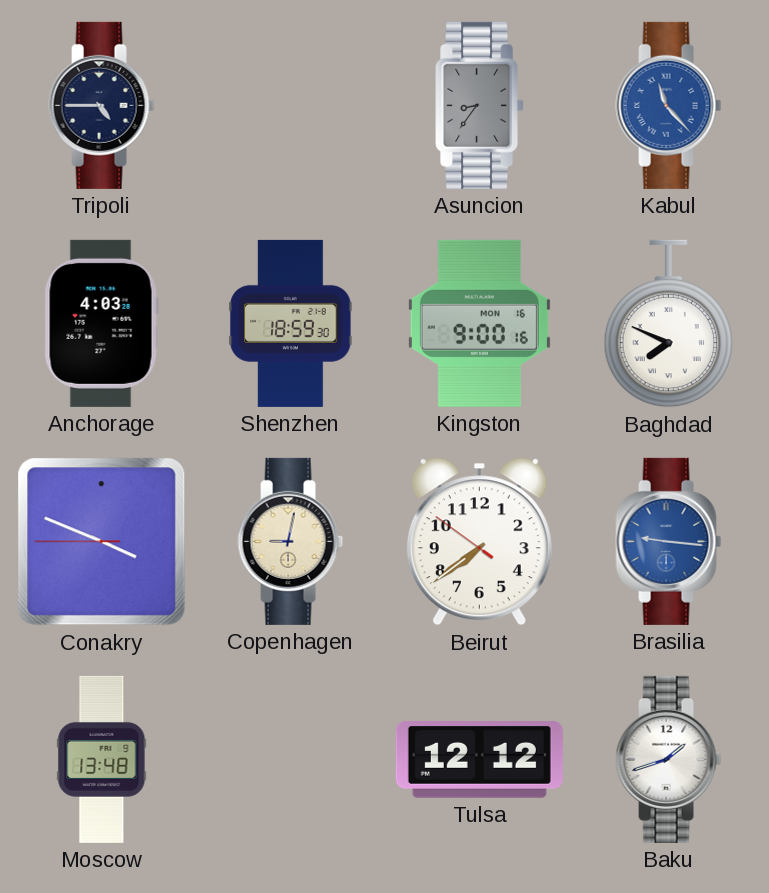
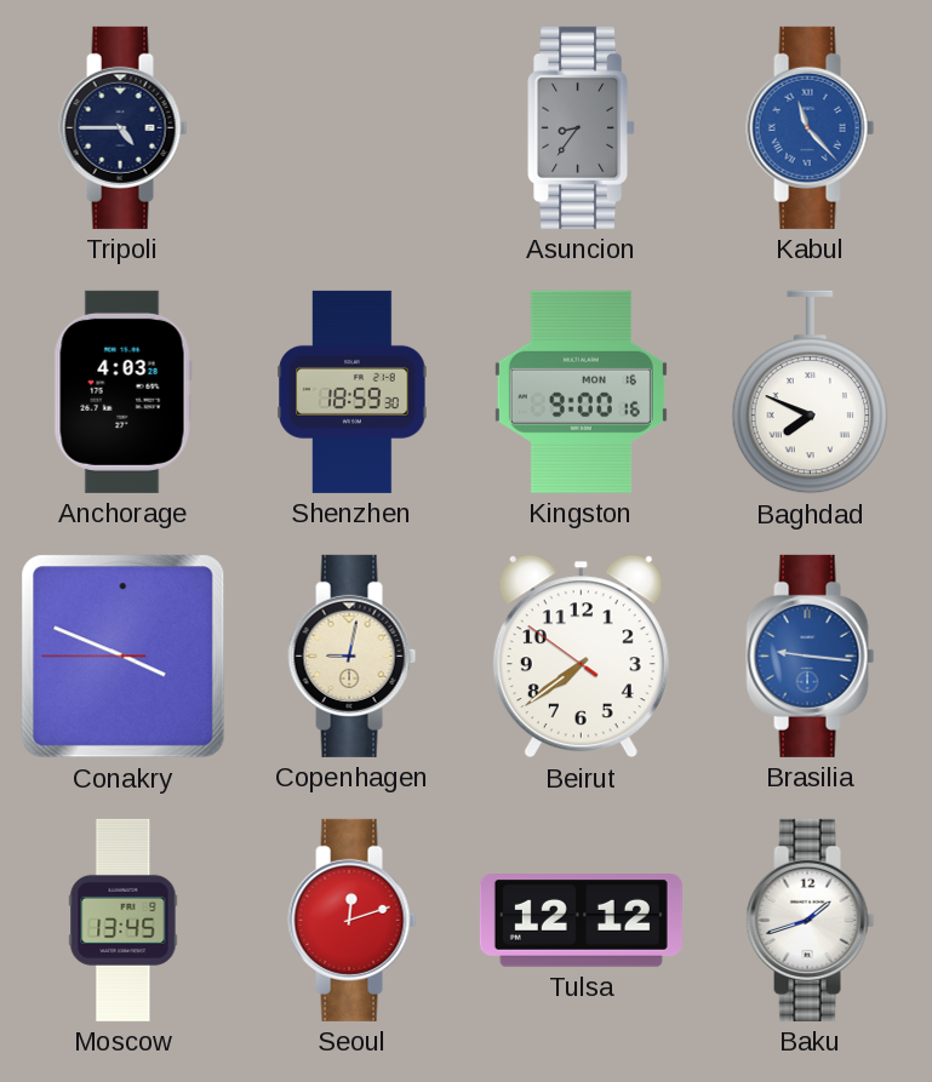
Moscow: 13:48 -> 13:45
Seoul: none -> 12:12
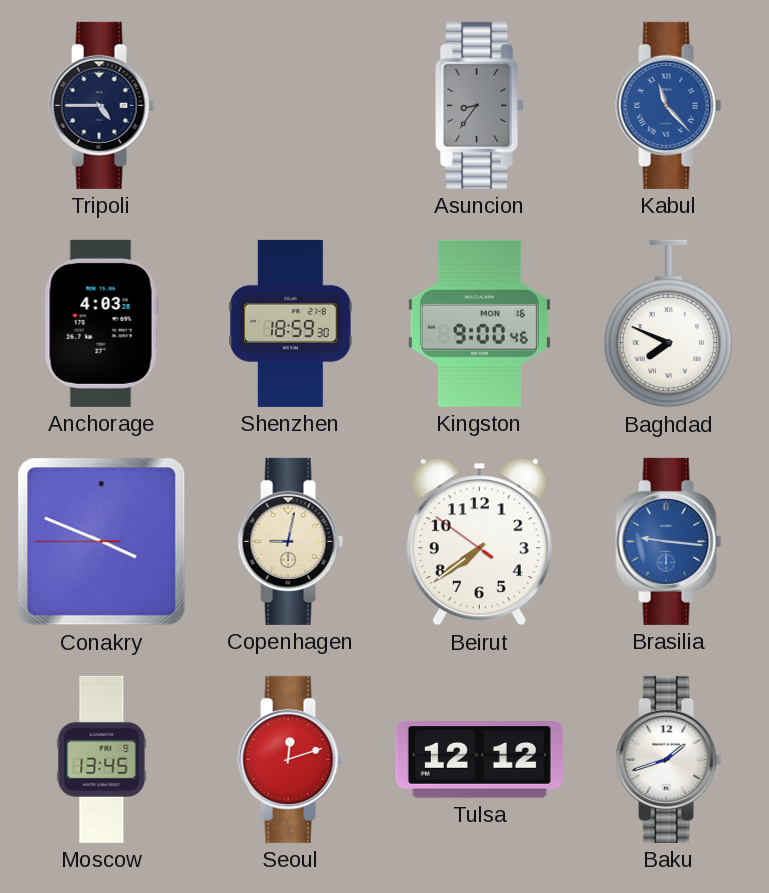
Kingston: 9:00:16 -> 9:00:46
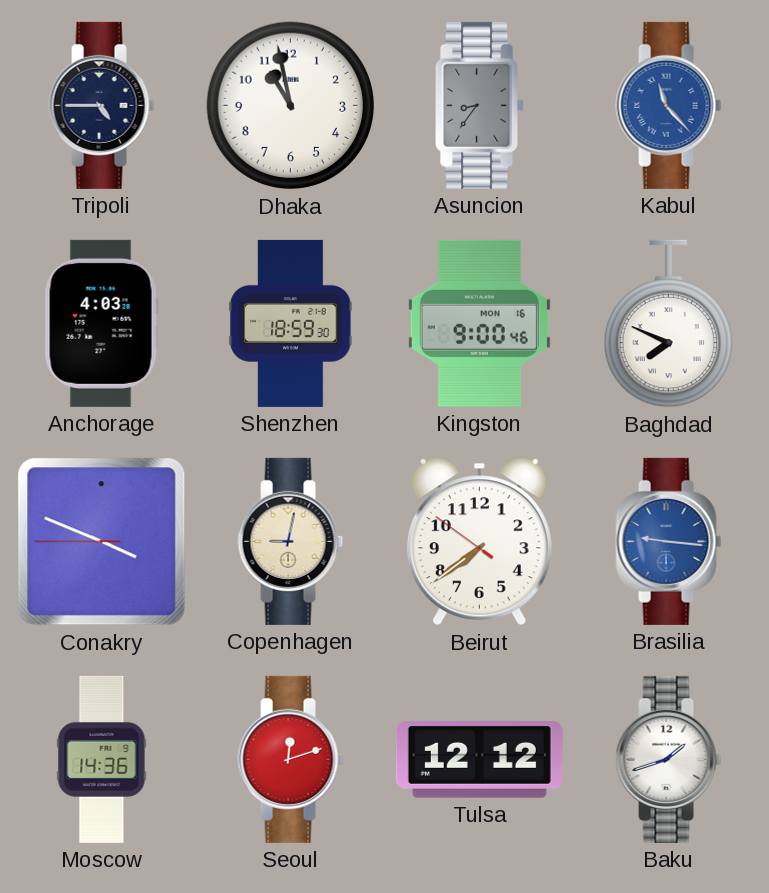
Dhaka: none -> 10:58
Moscow: 13:45 -> 14:36
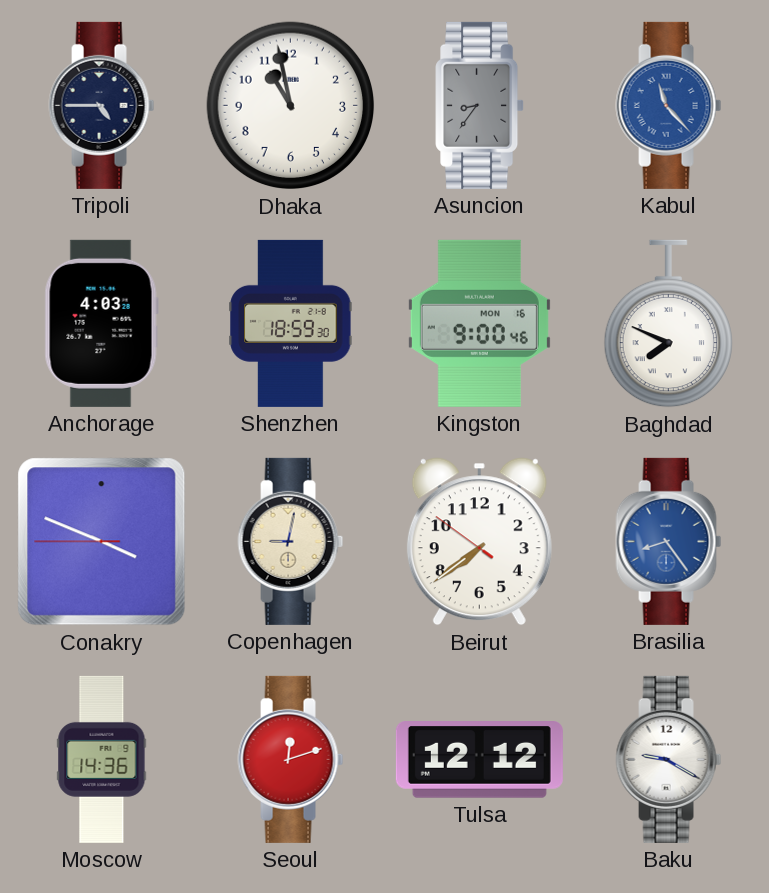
Brasilia: 9:16 -> 8:24
Baku: 1:42 -> 9:20
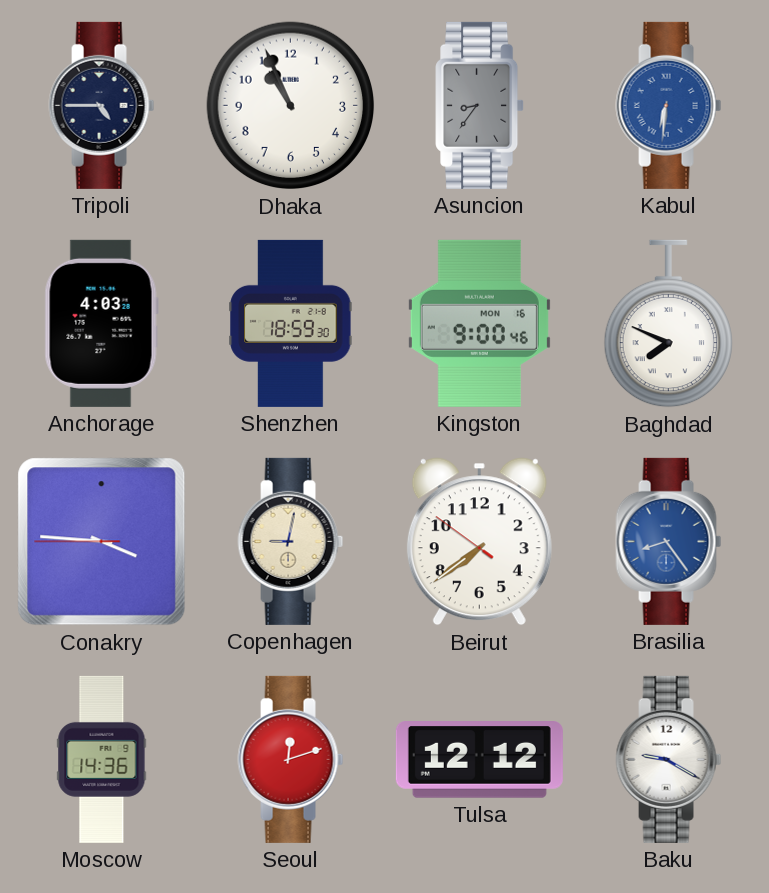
Dhaka: 10:58 -> 10:56
Kabul: 11:23 -> 6:31
Conakry: 3:48 -> 3:45
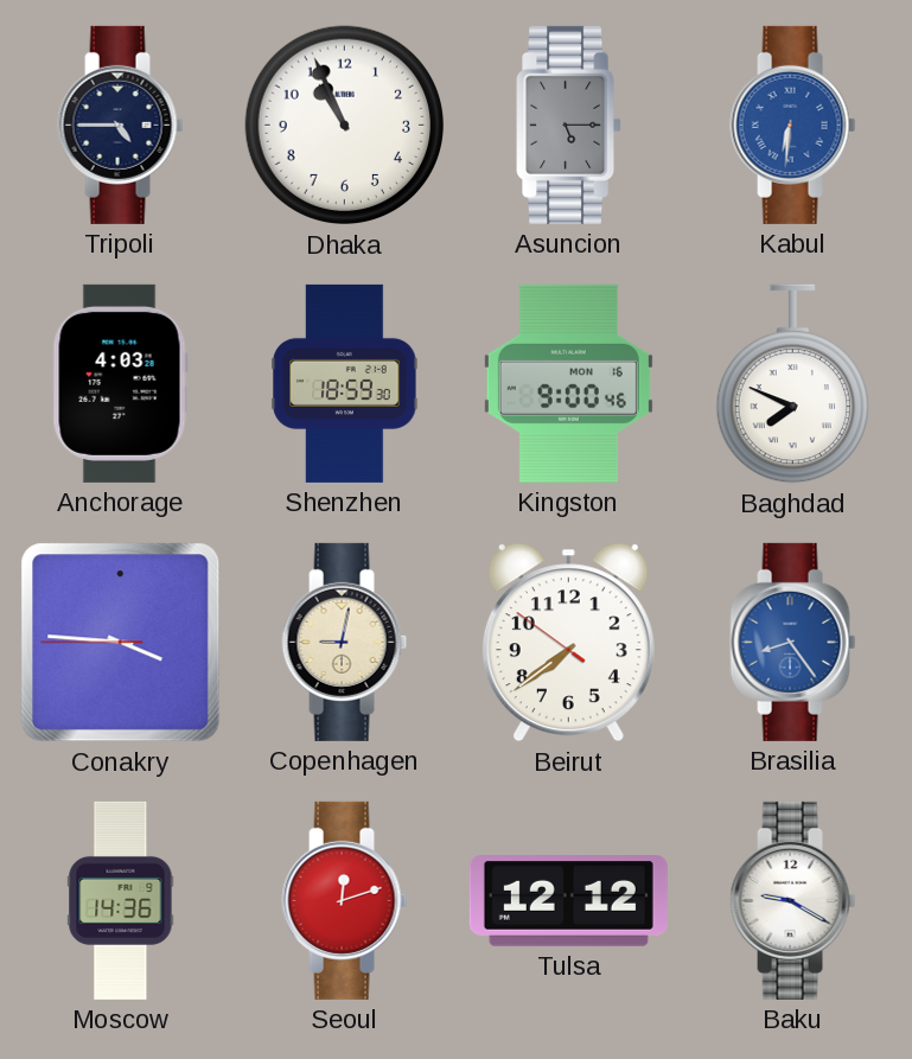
Asuncion: 8:36 -> 5:15
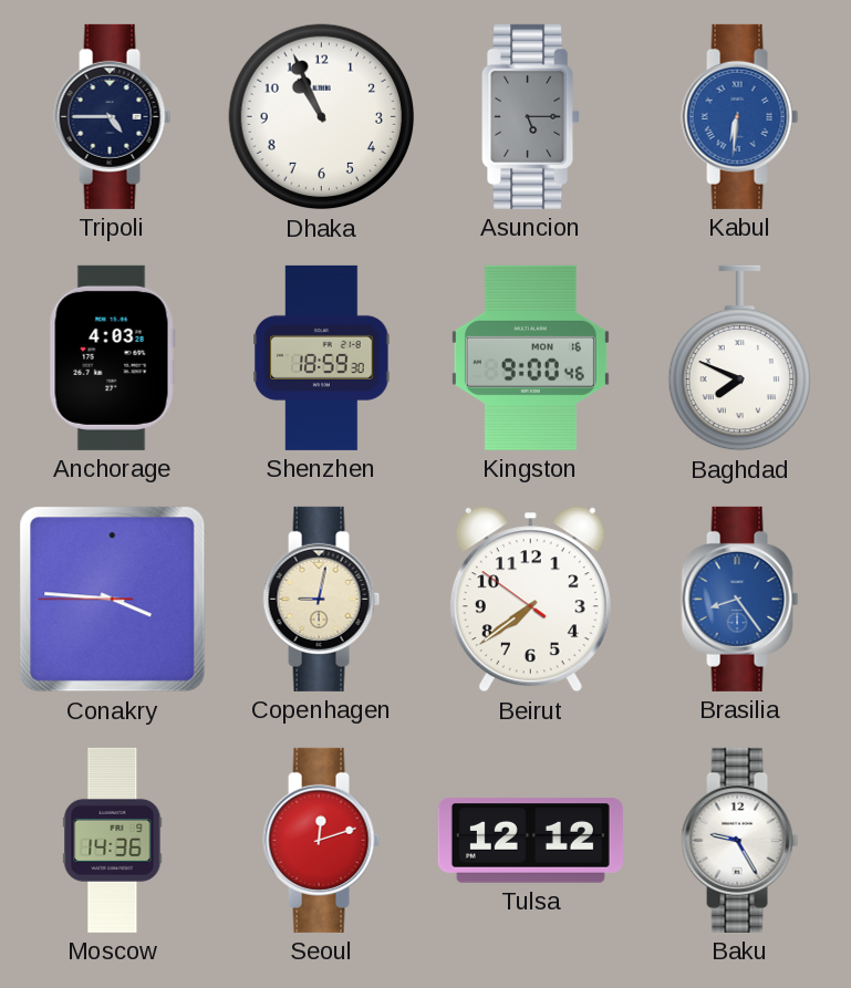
Baku: 9:20 -> 9:25
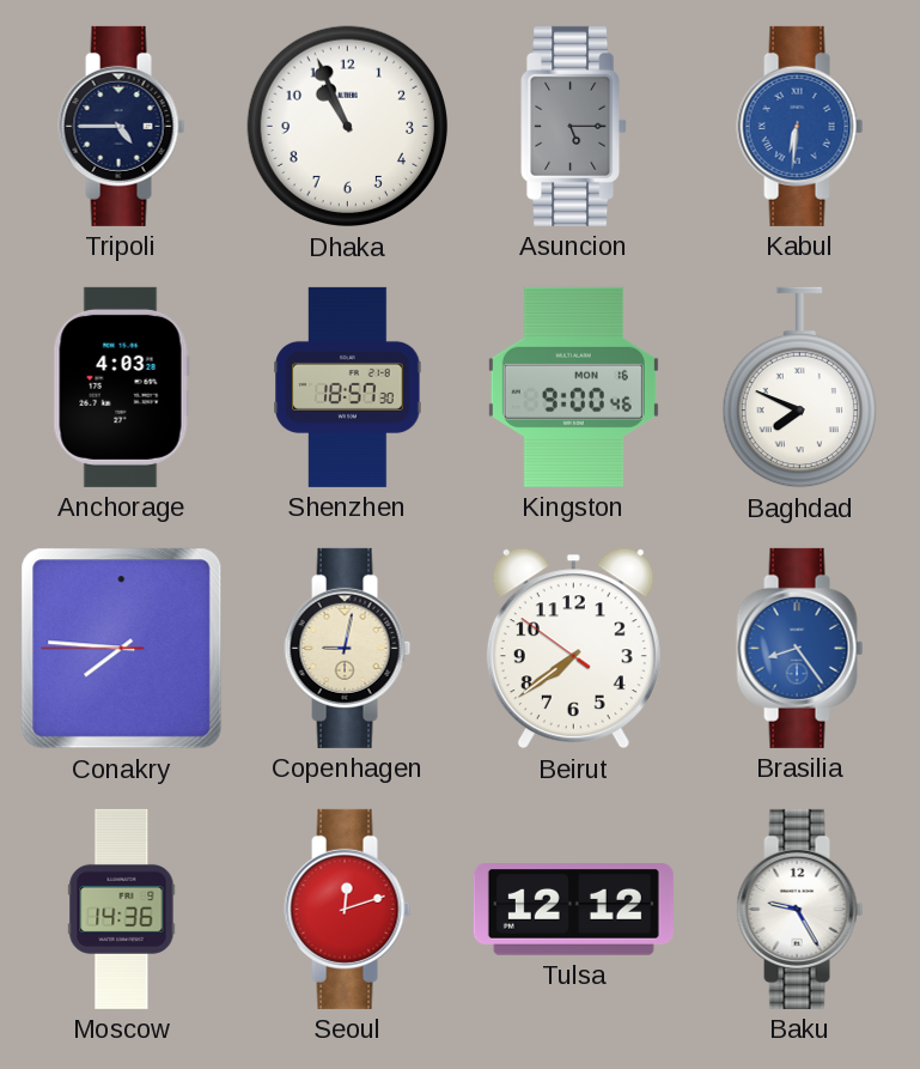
Shenzhen: 18:59 -> 18:57
Conakry: 3:45 -> 7:45
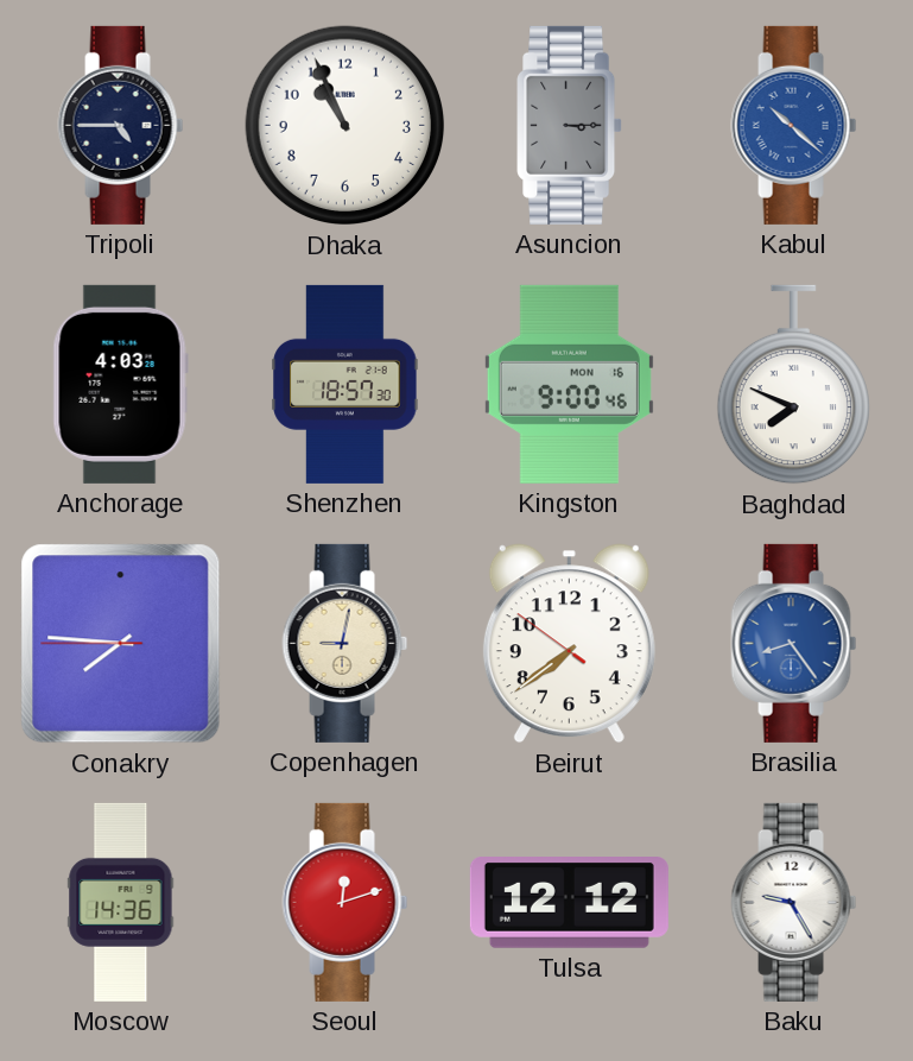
Asuncion: 5:15 -> 3:15
Kabul: 6:31 -> 10:22
